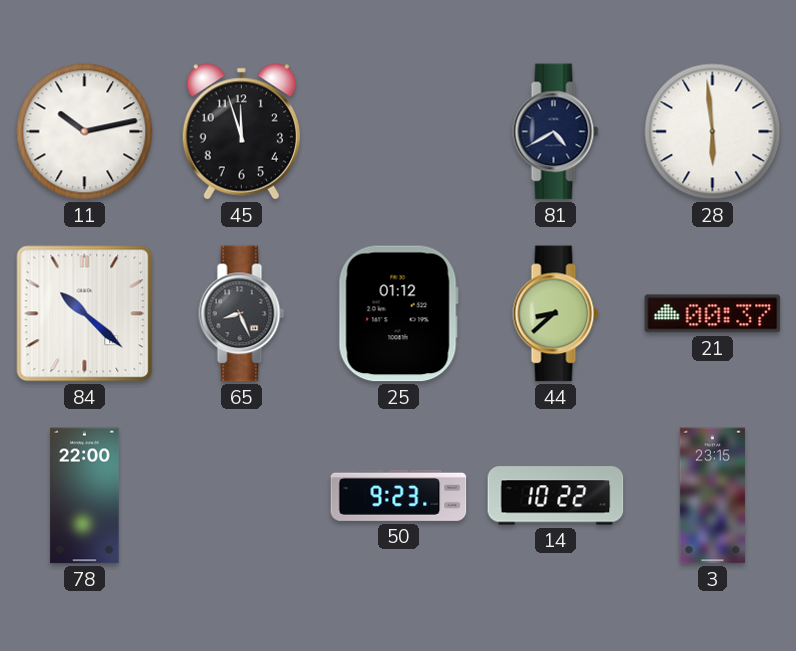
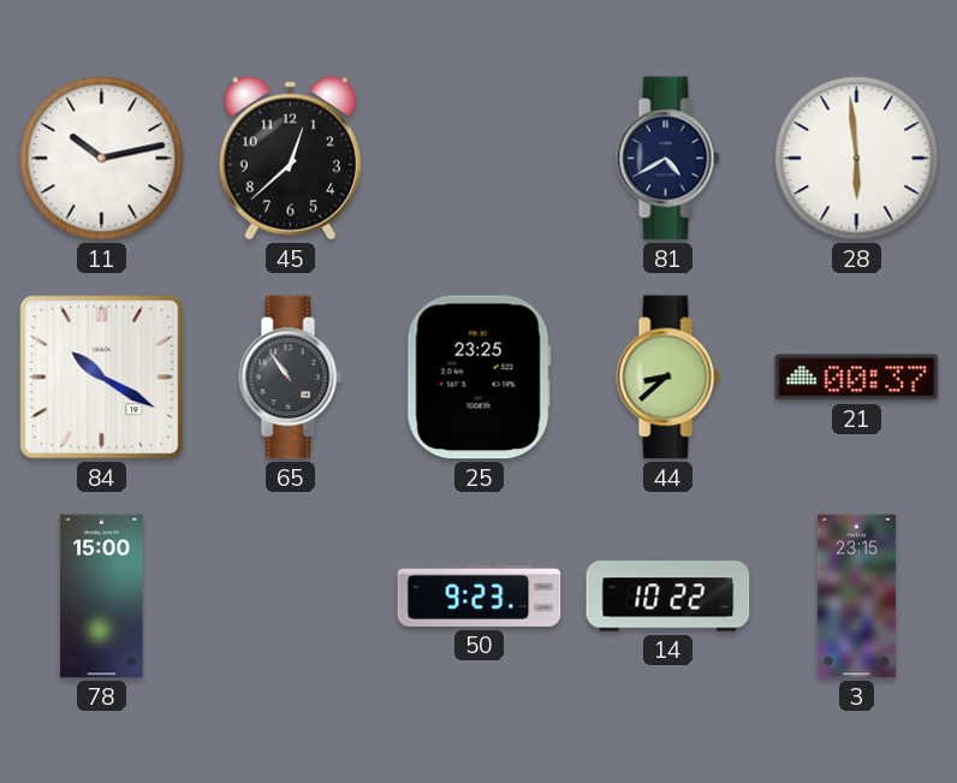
45: 11:57 -> 12:38
84: 10:22 -> 10:20
65: 8:26 -> 10:54
25: 01:12 -> 23:25
78: 22:00 -> 15:00
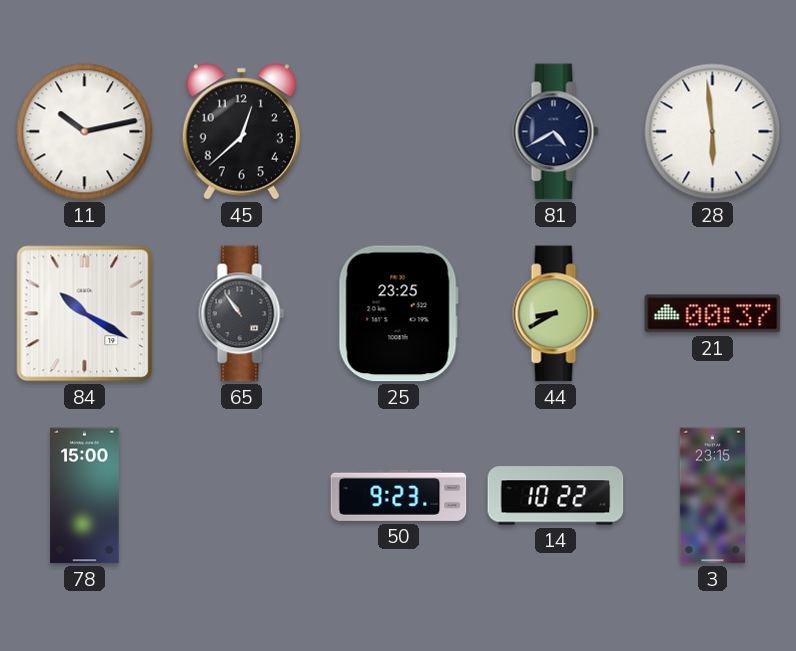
44: 8:38 -> 8:40
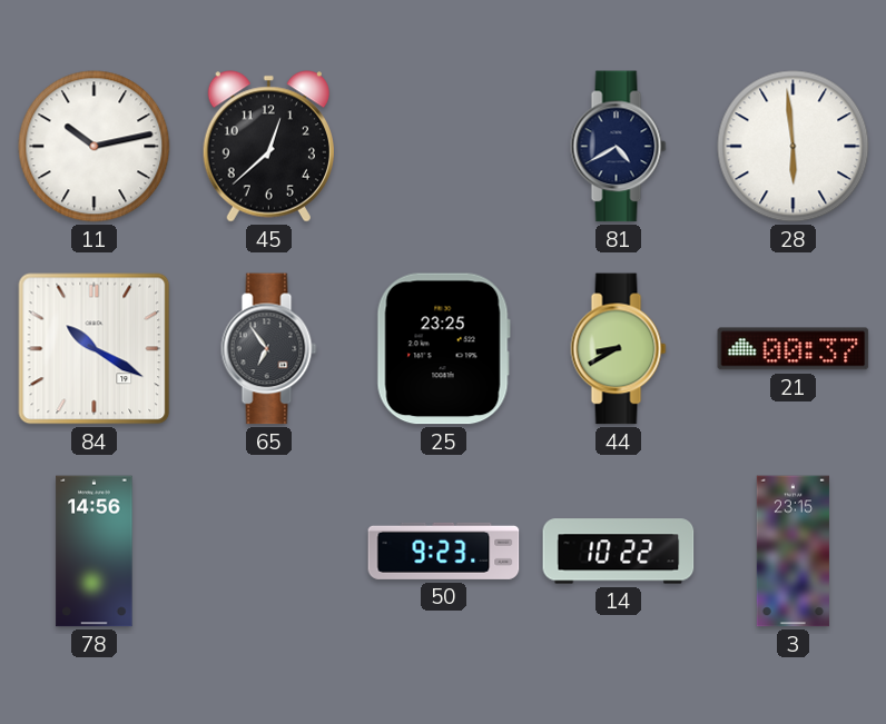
65: 10:54 -> 6:54
78: 15:00 -> 14:56
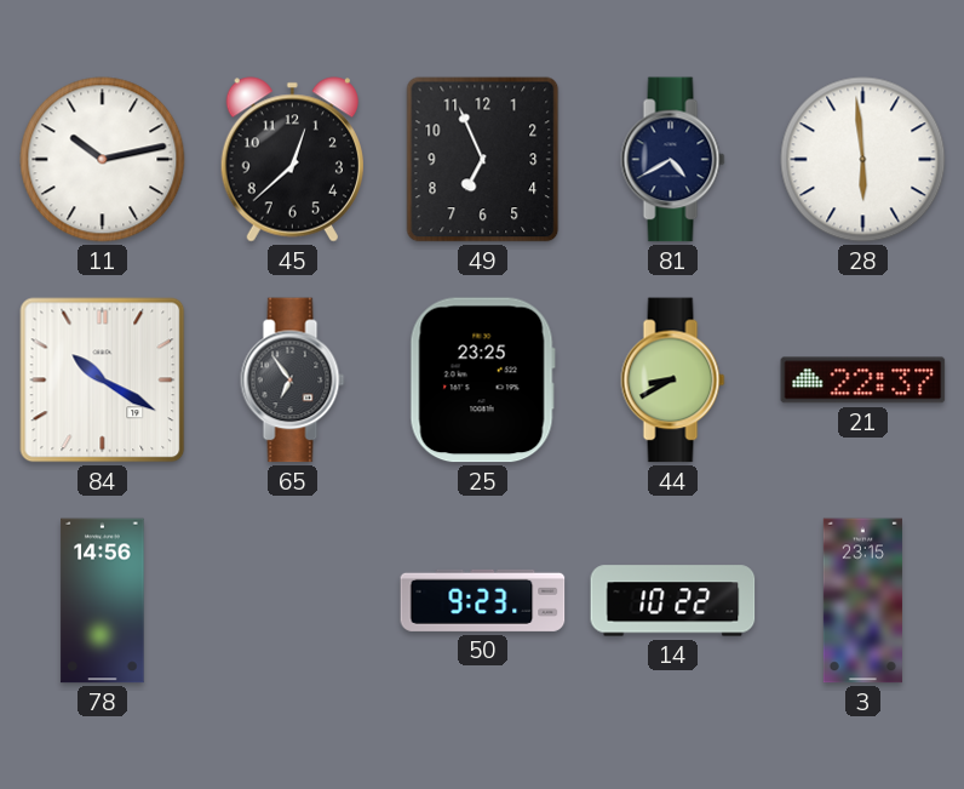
49: none -> 6:56
21: 00:37 -> 22:37
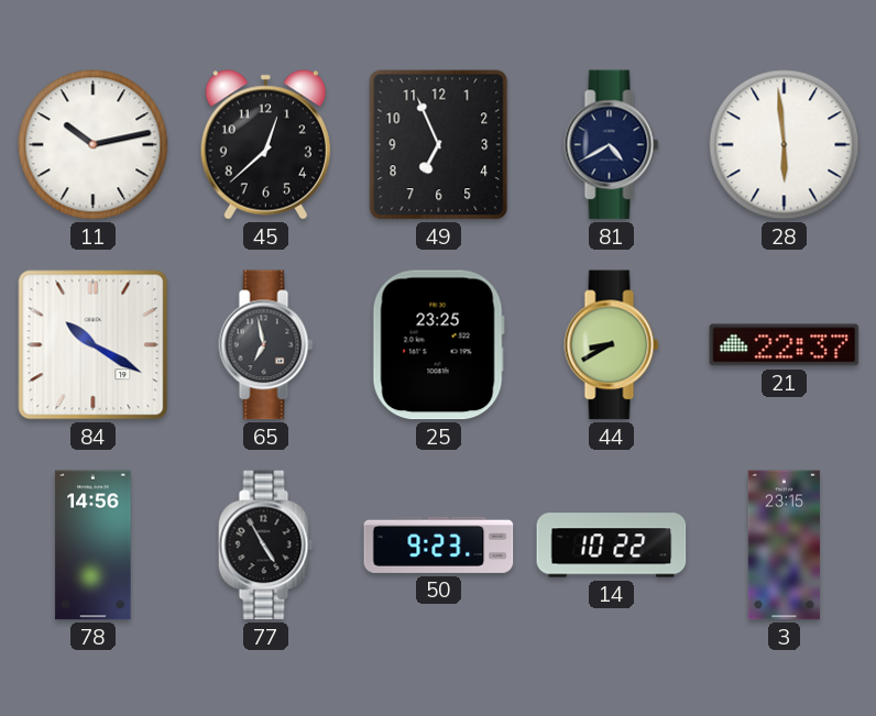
65: 6:54 -> 6:58
77: none -> 4:55
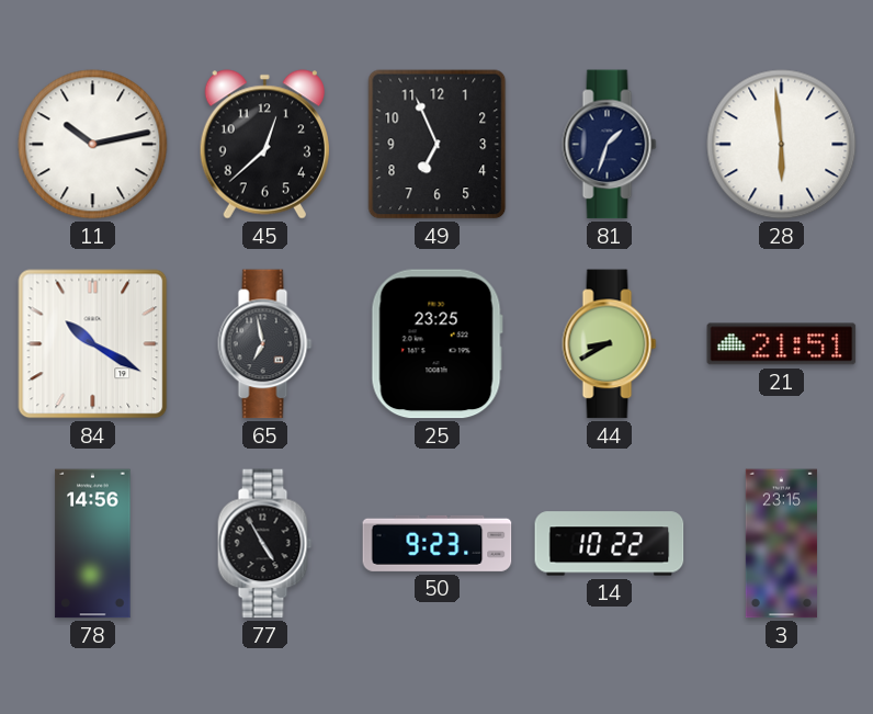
81: 4:40 -> 1:33
21: 22:37 -> 21:51
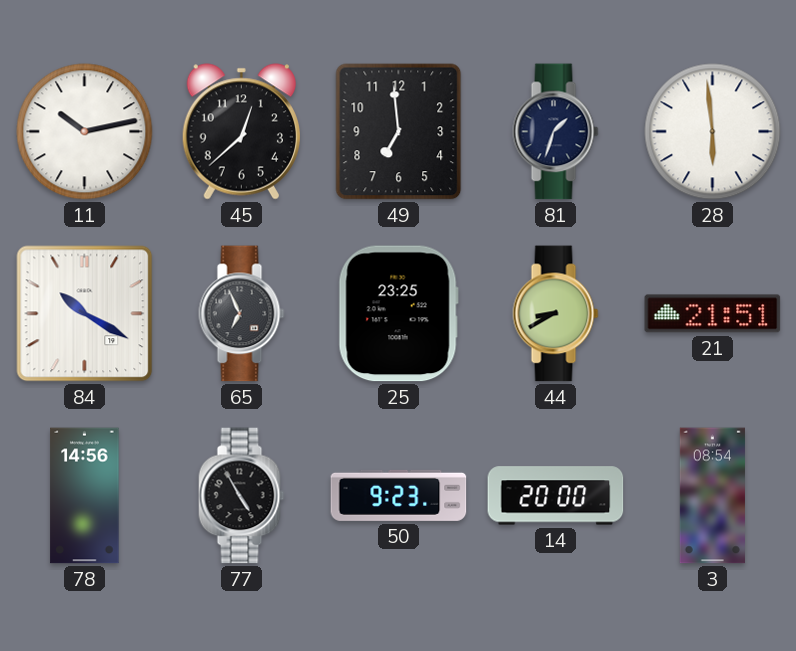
49: 6:56 -> 6:59
65: 6:58 -> 6:56
14: 10:22 -> 20:00
3: 23:15 -> 08:54
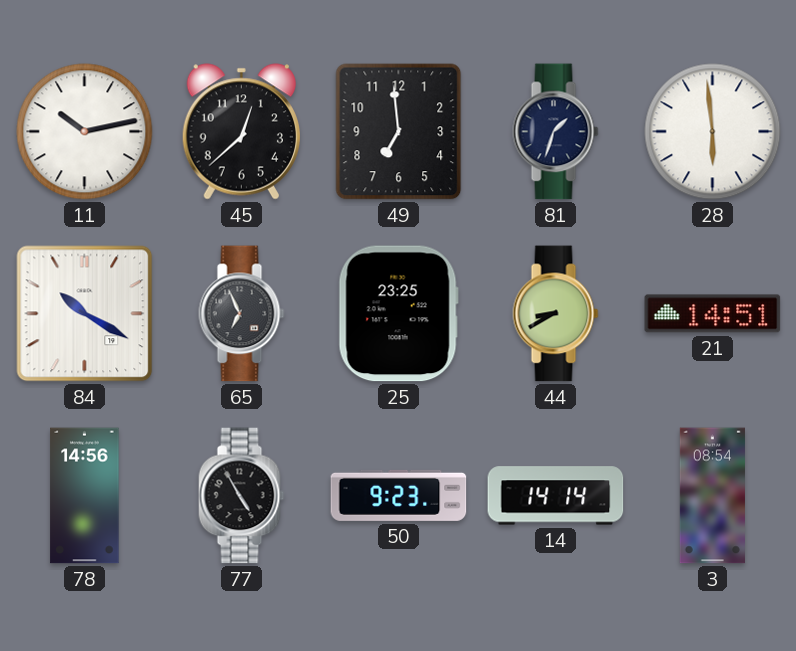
21: 21:51 -> 14:51
14: 20:00 -> 14:14
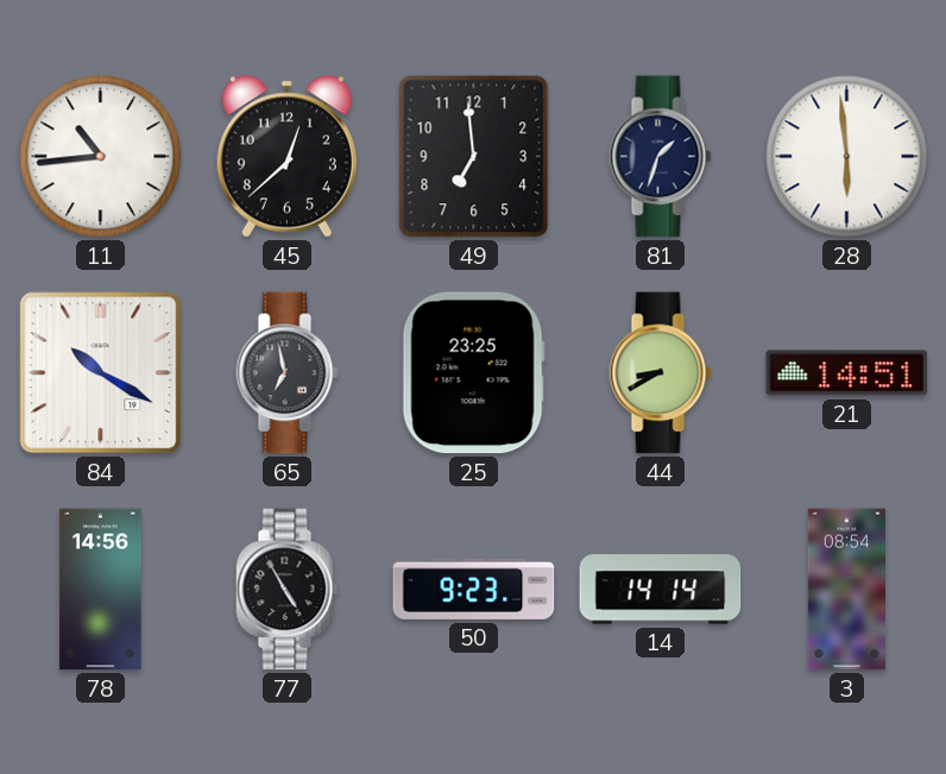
11: 10:13 -> 10:44
65: 6:56 -> 6:58
